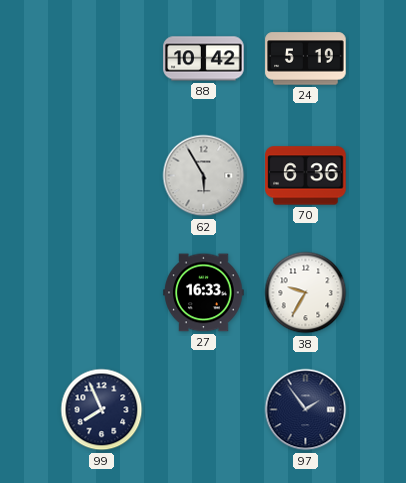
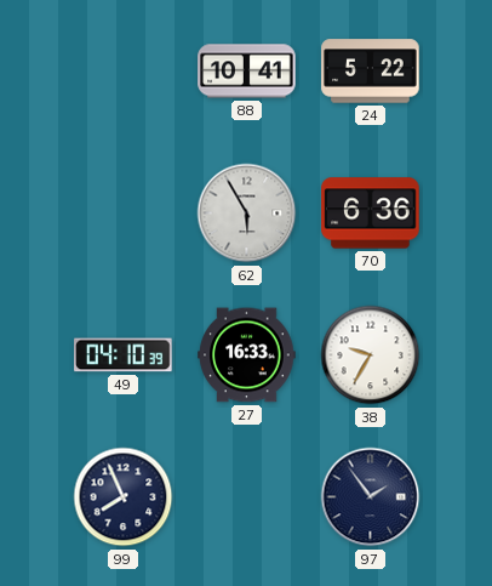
88: 10:42 -> 10:41
24: 5:19 -> 5:22
49: none -> 04:10
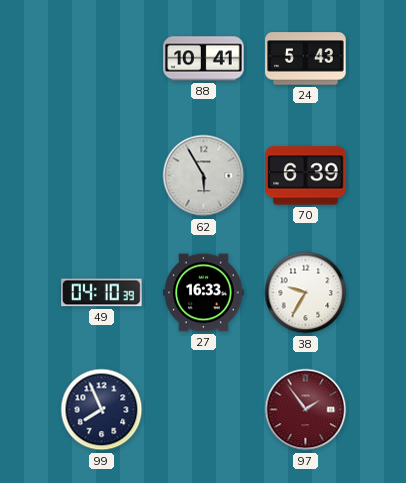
24: 5:22 -> 5:43
70: 6:36 -> 6:39
97 dial: navy -> burgundy
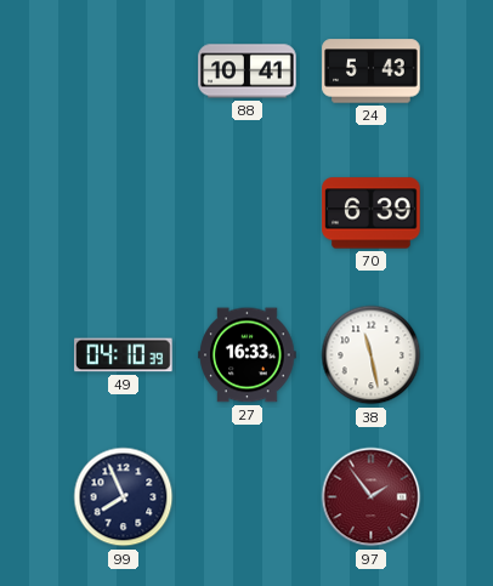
62: 5:55 -> none
38: 9:35 -> 11:28
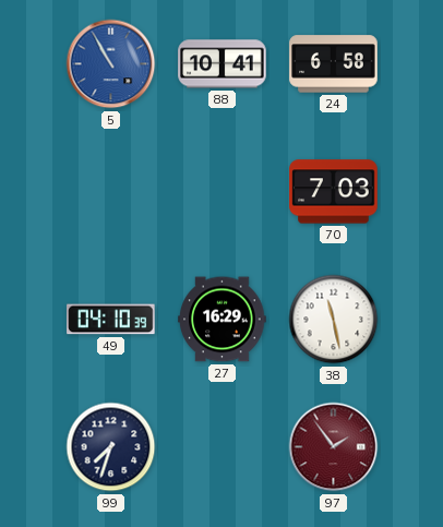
5: none -> 10:55
24: 5:43 -> 6:58
70: 6:39 -> 7:03
27: 16:33 -> 16:29
99: 7:56 -> 7:33
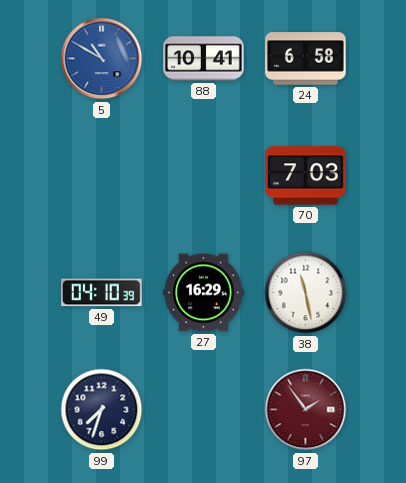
5: 10:55 -> 10:50
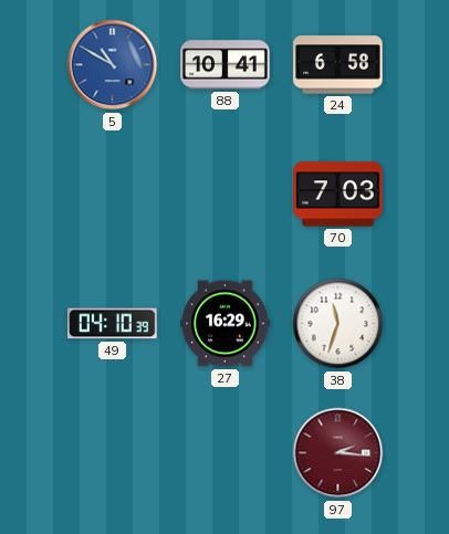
38: 11:28 -> 11:33
99: 7:33 -> none
97: 1:54 -> 2:16
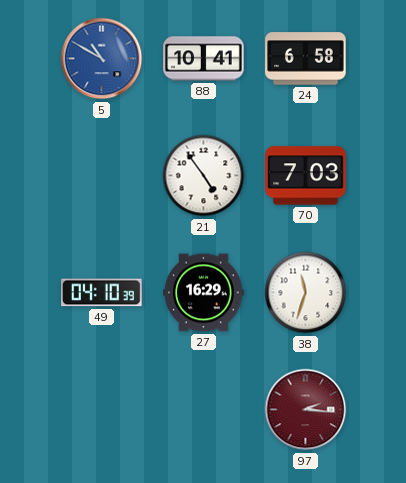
21: none -> 4:54
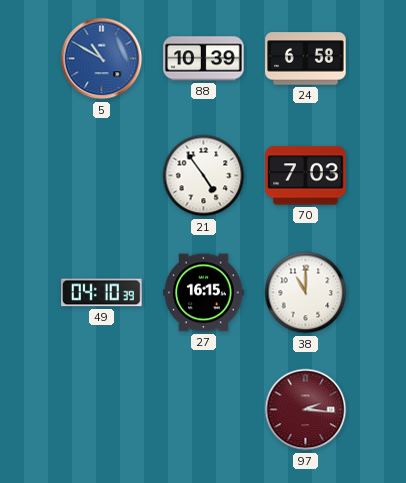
88: 10:41 -> 10:39
27: 16:29 -> 16:15
38: 11:33 -> 11:00
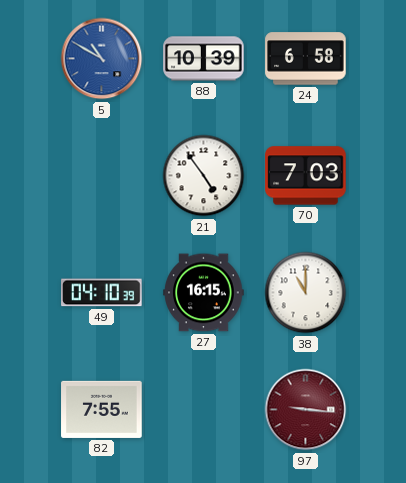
82: none -> 7:55
97: 2:16 -> 9:16
